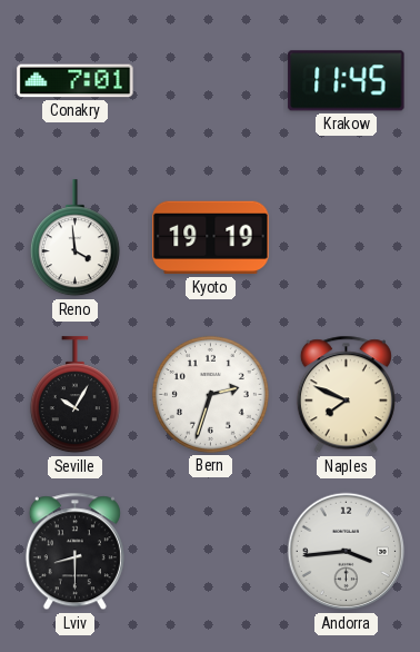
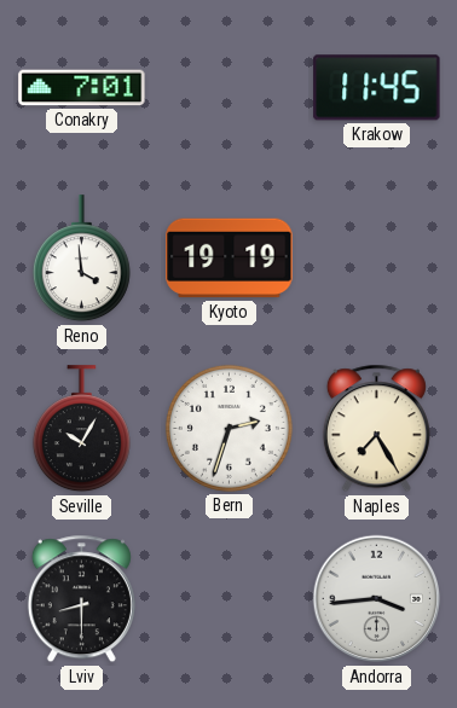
Naples: 7:49 -> 7:25
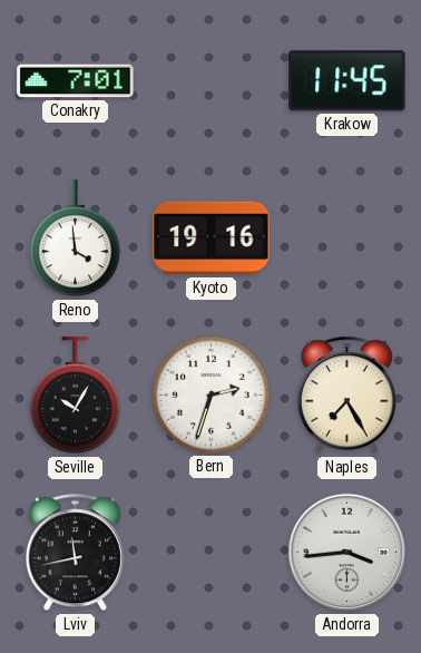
Kyoto: 19:19 -> 19:16
Lviv: 8:30 -> 11:43
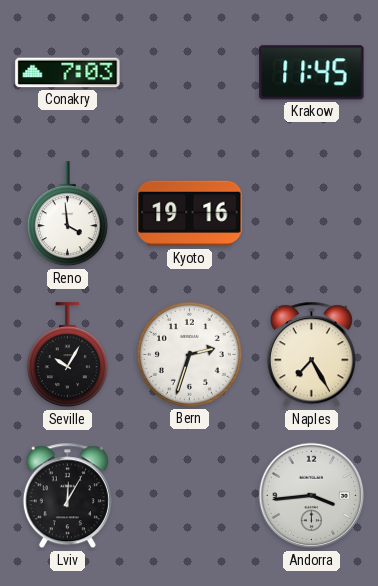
Conakry: 7:01 -> 7:03
Lviv: 11:43 -> 12:05
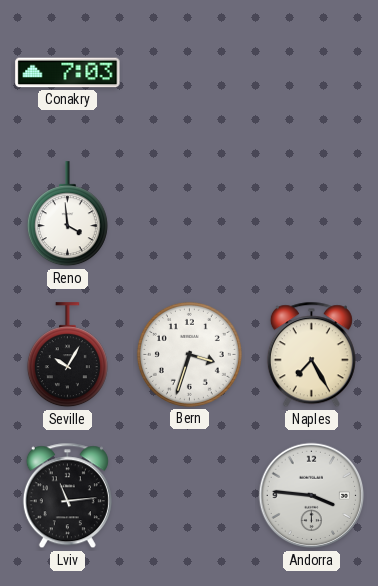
Krakow: 11:45 -> none
Kyoto: 19:16 -> none
Bern: 2:33 -> 3:33
Lviv: 12:05 -> 11:14
Andorra: 3:44 -> 3:46
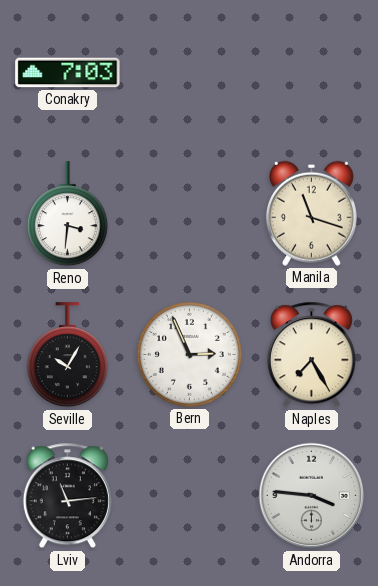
Reno: 3:59 -> 3:31
Manila: none -> 11:18
Bern: 3:33 -> 2:56
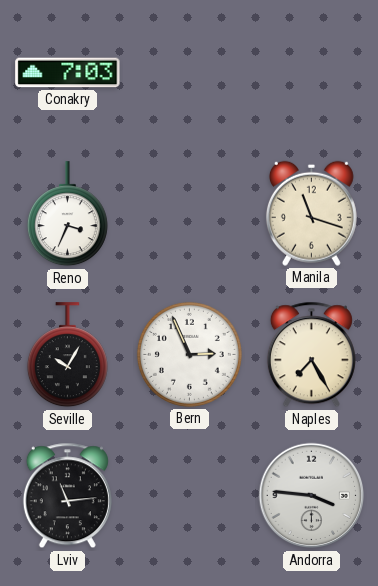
Reno: 3:31 -> 3:34
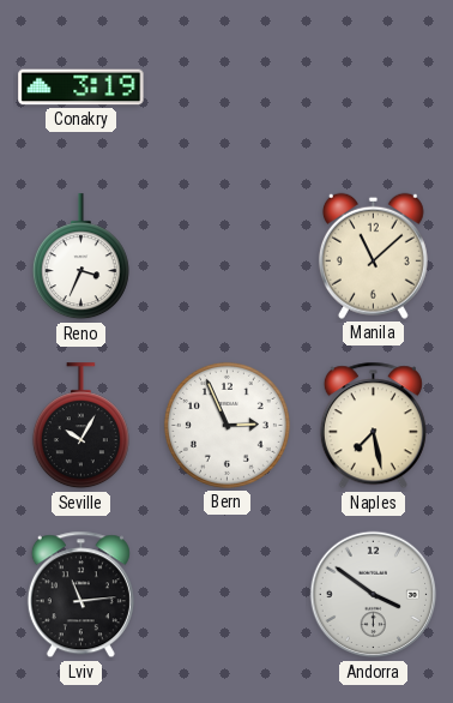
Conakry: 7:03 -> 3:19
Manila: 11:18 -> 11:08
Naples: 7:25 -> 7:28
Andorra: 3:46 -> 3:51
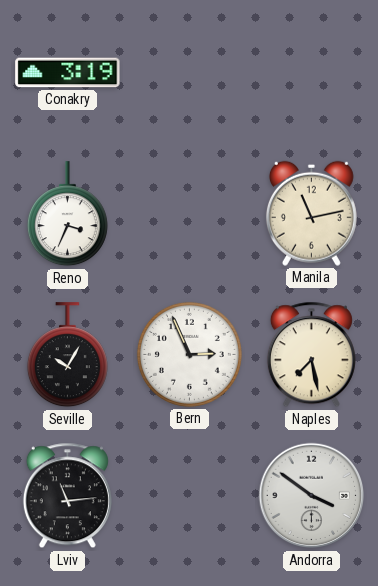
Manila: 11:08 -> 11:13
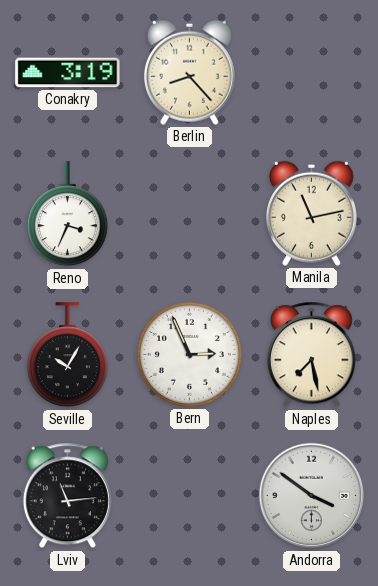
Berlin: none -> 8:23
